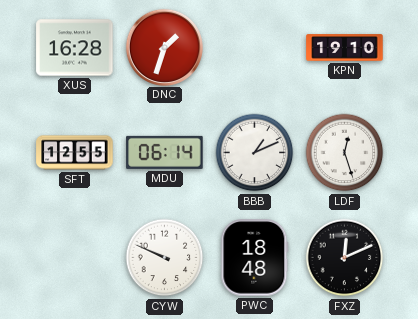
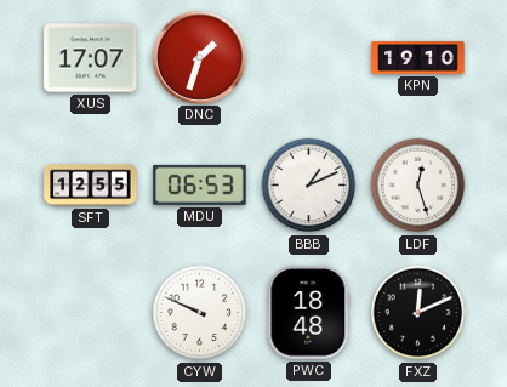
XUS: 16:28 -> 17:07
MDU: 06:14 -> 06:53
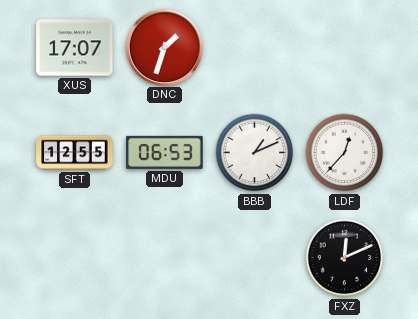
KPN: 19:10 -> none
LDF: 12:27 -> 12:37
CYW: 9:49 -> none
PWC: 18:48 -> none
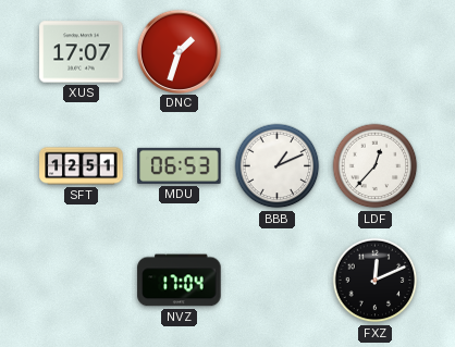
SFT: 12:55 -> 12:51
NVZ: none -> 17:04
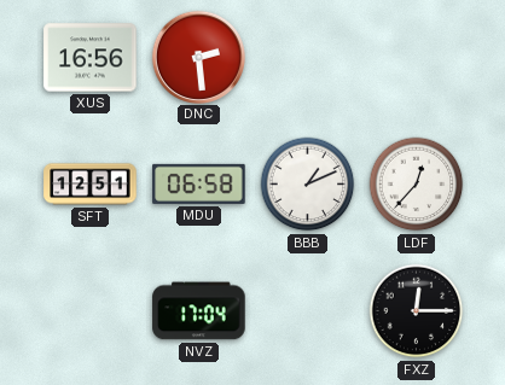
XUS: 17:07 -> 16:56
DNC: 1:33 -> 2:29
MDU: 06:53 -> 06:58
FXZ: 12:11 -> 12:15
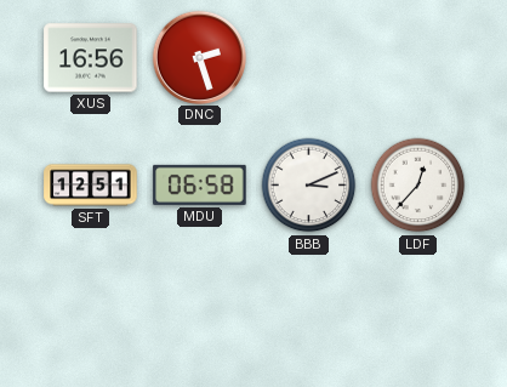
DNC: 2:29 -> 2:27
BBB: 1:11 -> 3:11
NVZ: 17:04 -> none
FXZ: 12:15 -> none
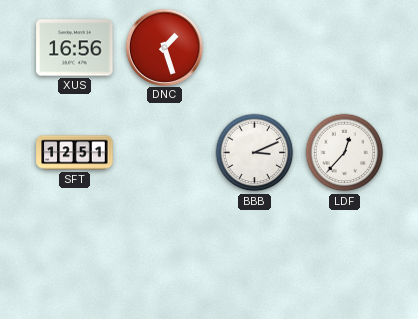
DNC: 2:27 -> 1:27
MDU: 06:58 -> none
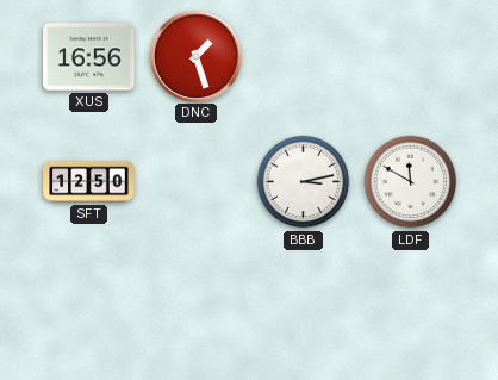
SFT: 12:51 -> 12:50
BBB: 3:11 -> 3:13
LDF: 12:37 -> 11:50
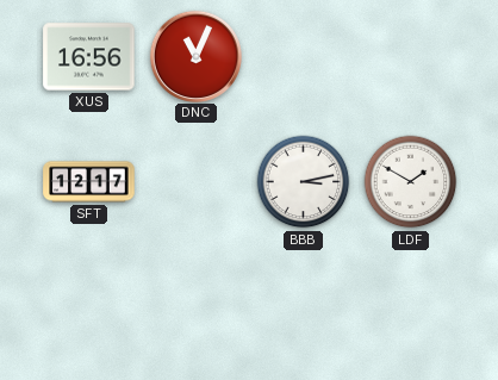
DNC: 1:27 -> 11:04
SFT: 12:50 -> 12:17
LDF: 11:50 -> 1:50
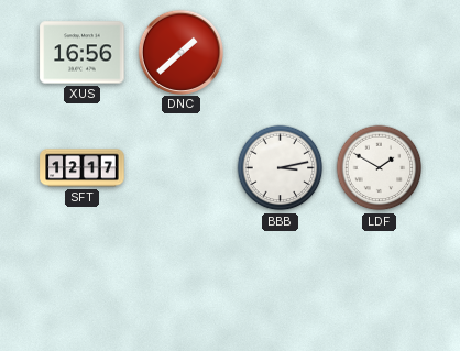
DNC: 11:04 -> 1:38
